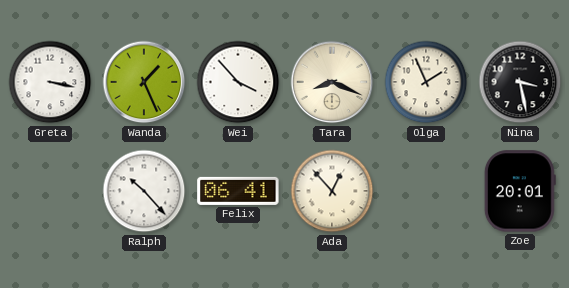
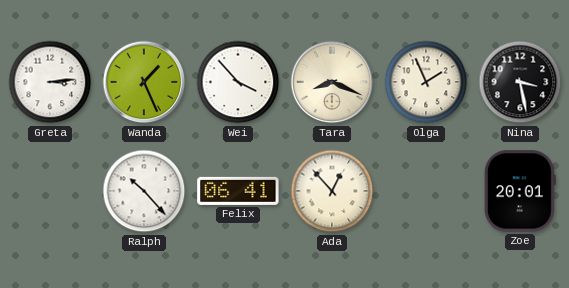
Greta: 3:17 -> 3:14
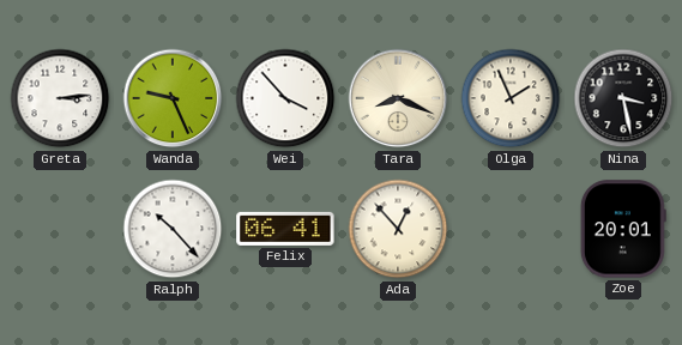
Wanda: 1:26 -> 9:26
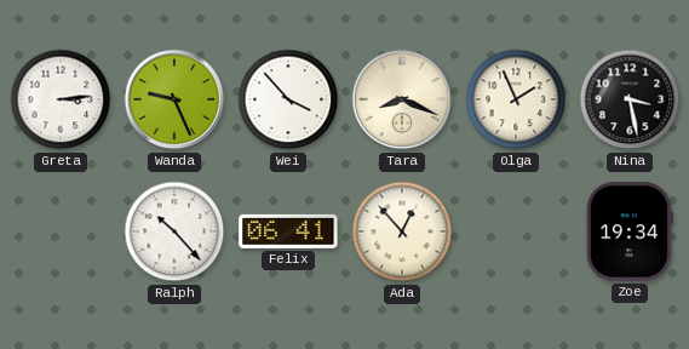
Zoe: 20:01 -> 19:34
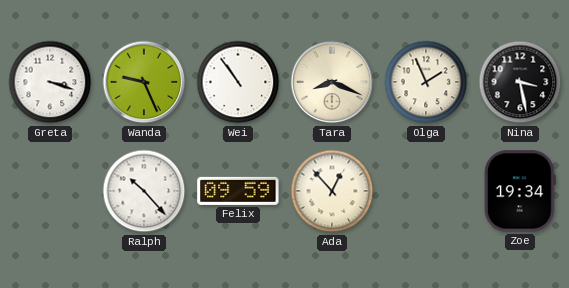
Greta: 3:14 -> 3:18
Wei: 3:53 -> 10:54
Felix: 06:41 -> 09:59
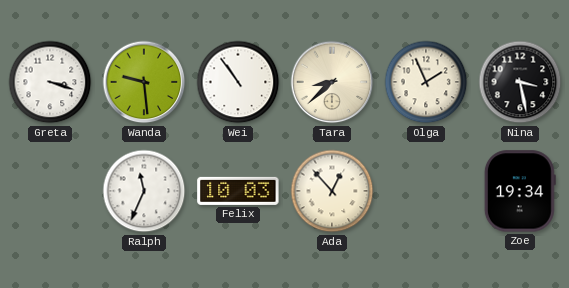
Wanda: 9:26 -> 9:29
Tara: 8:19 -> 8:38
Ralph: 10:23 -> 11:34
Felix: 09:59 -> 10:03
